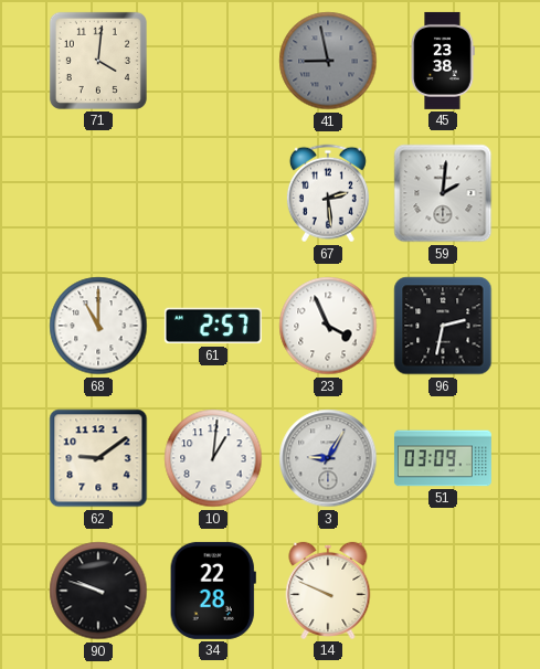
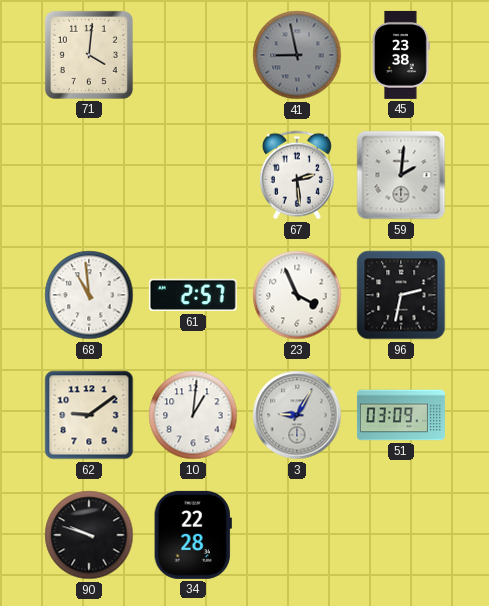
68: 11:00 -> 10:59
14: 9:49 -> none
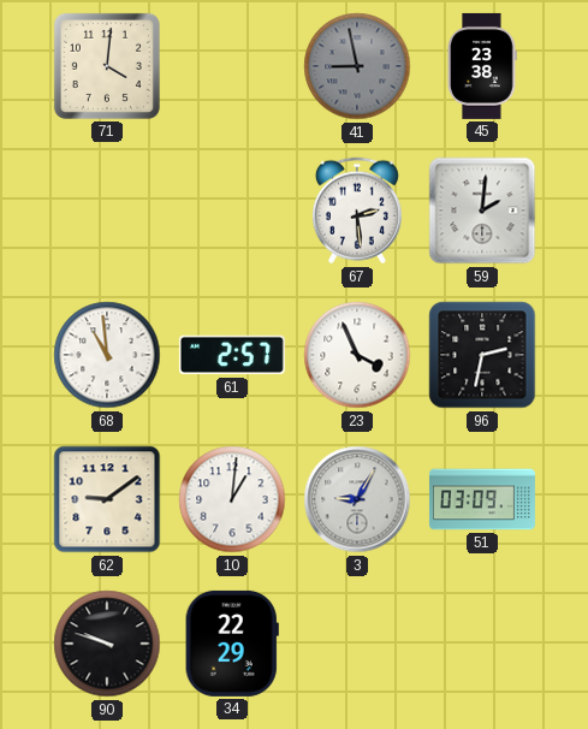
34: 22:28 -> 22:29
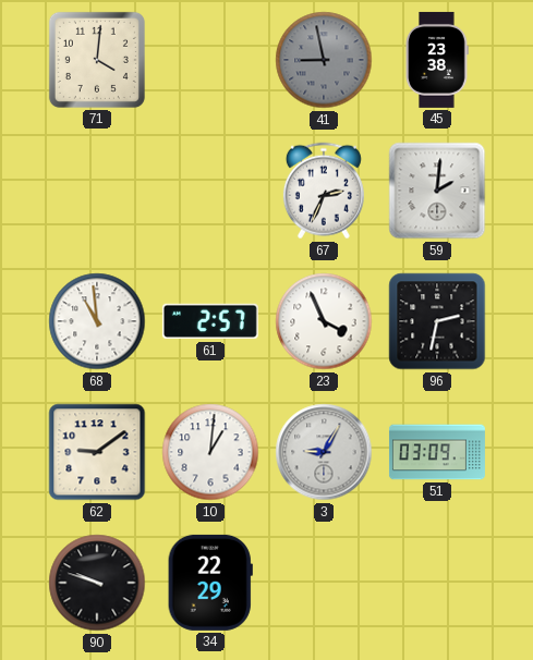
67: 2:29 -> 2:34
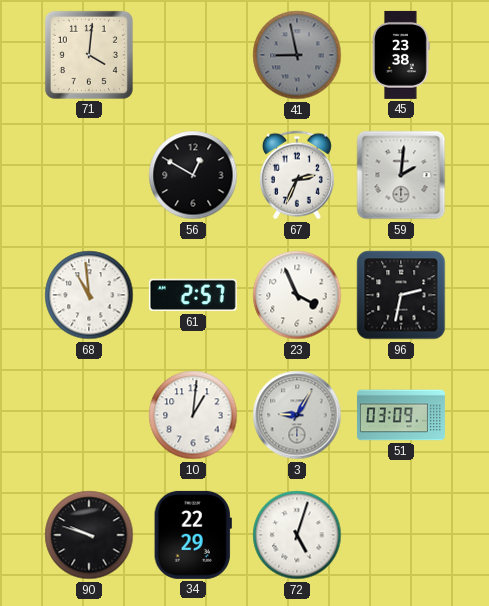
56: none -> 12:50
62: 9:09 -> none
72: none -> 5:03
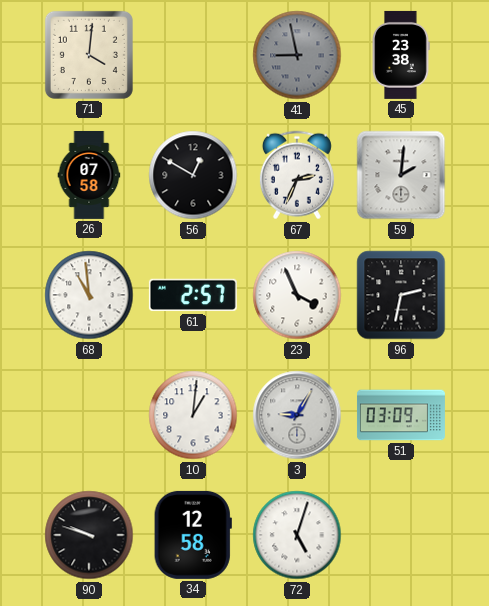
26: none -> 07:58
34: 22:29 -> 12:58
